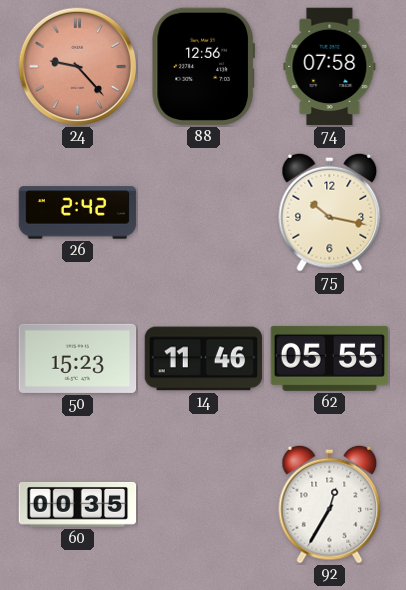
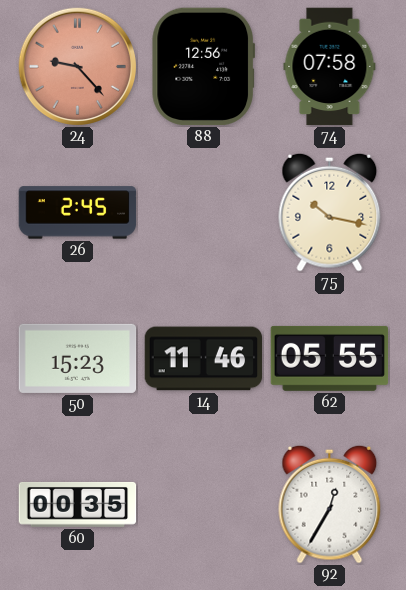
26: 2:42 -> 2:45
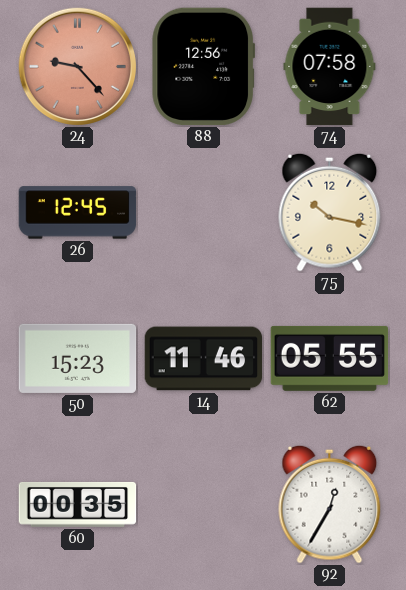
26: 2:45 -> 12:45
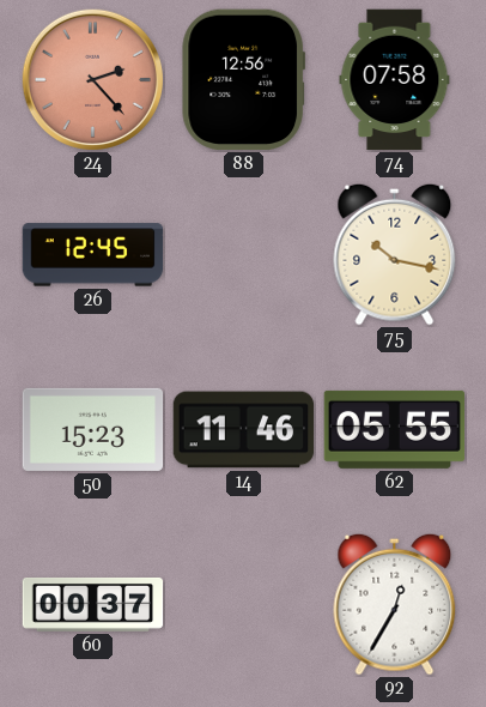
24: 9:23 -> 2:23
60: 00:35 -> 00:37
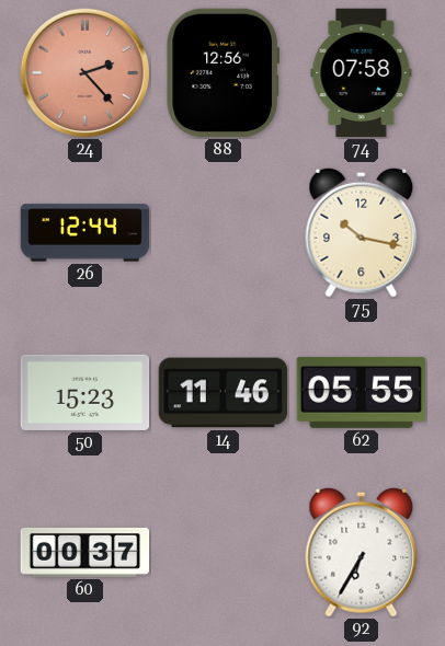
26: 12:45 -> 12:44
92: 12:35 -> 6:35
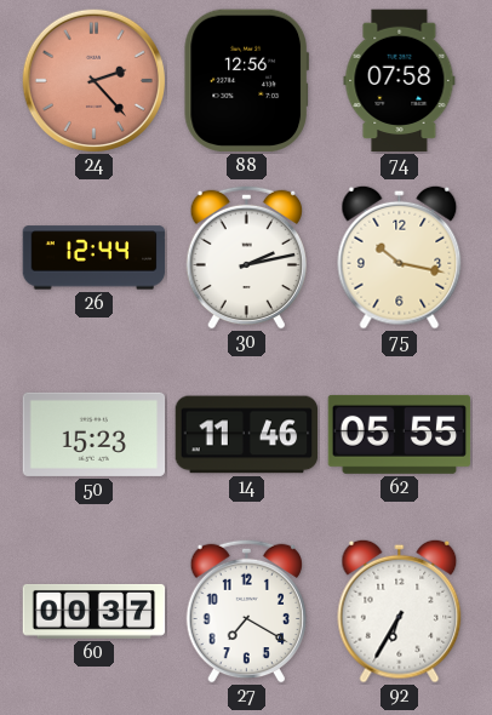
30: none -> 2:13
27: none -> 7:20
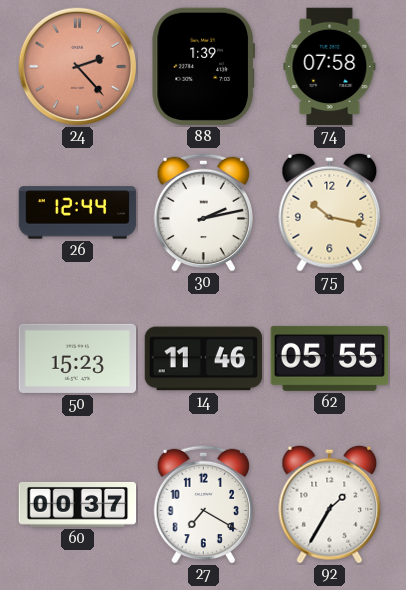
88: 12:56 -> 1:39
92: 6:35 -> 1:35
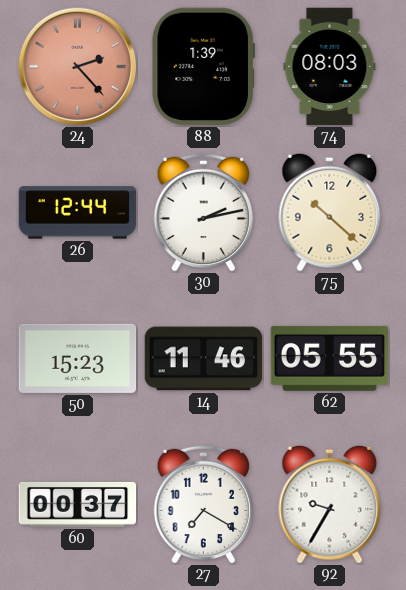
74: 07:58 -> 08:03
75: 10:17 -> 10:22
92: 1:35 -> 9:35
